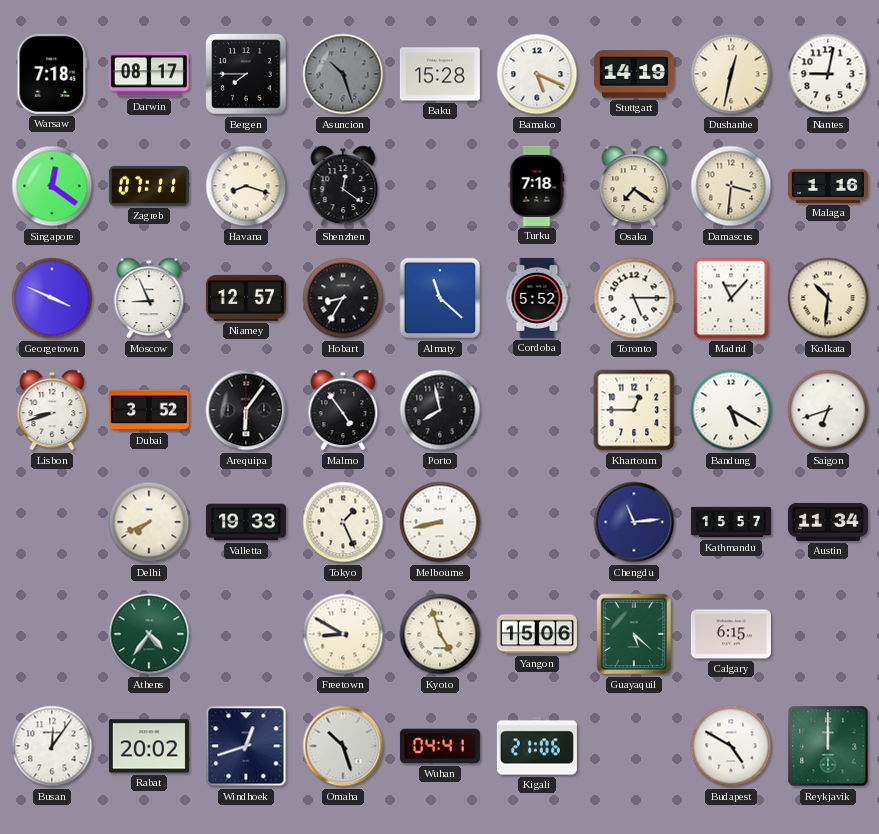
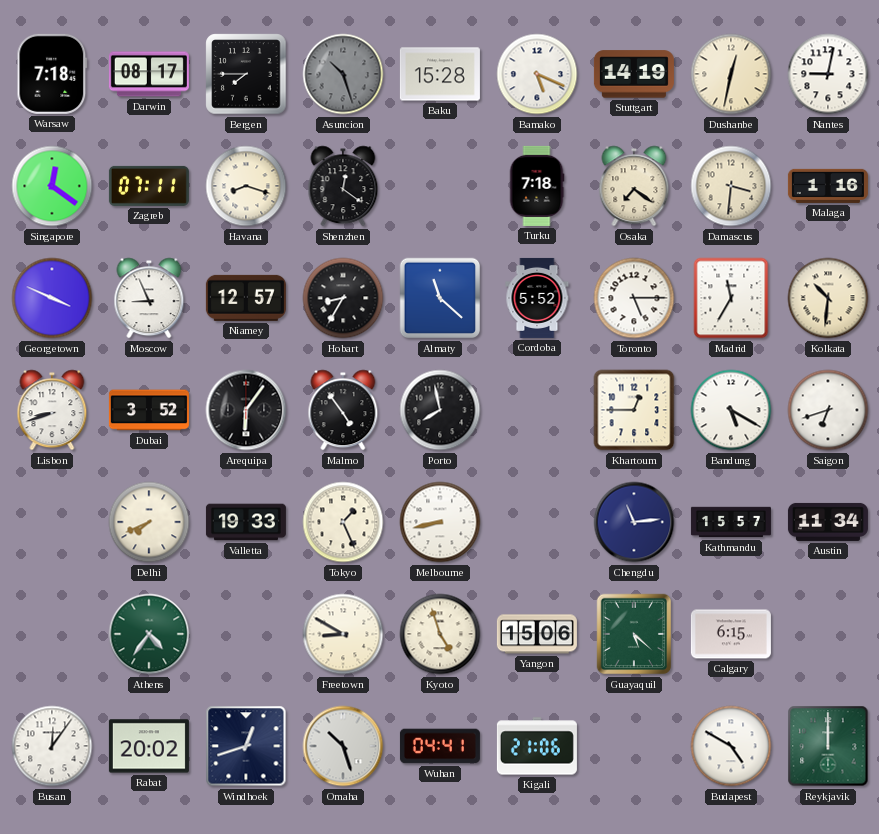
Madrid: 11:07 -> 11:35
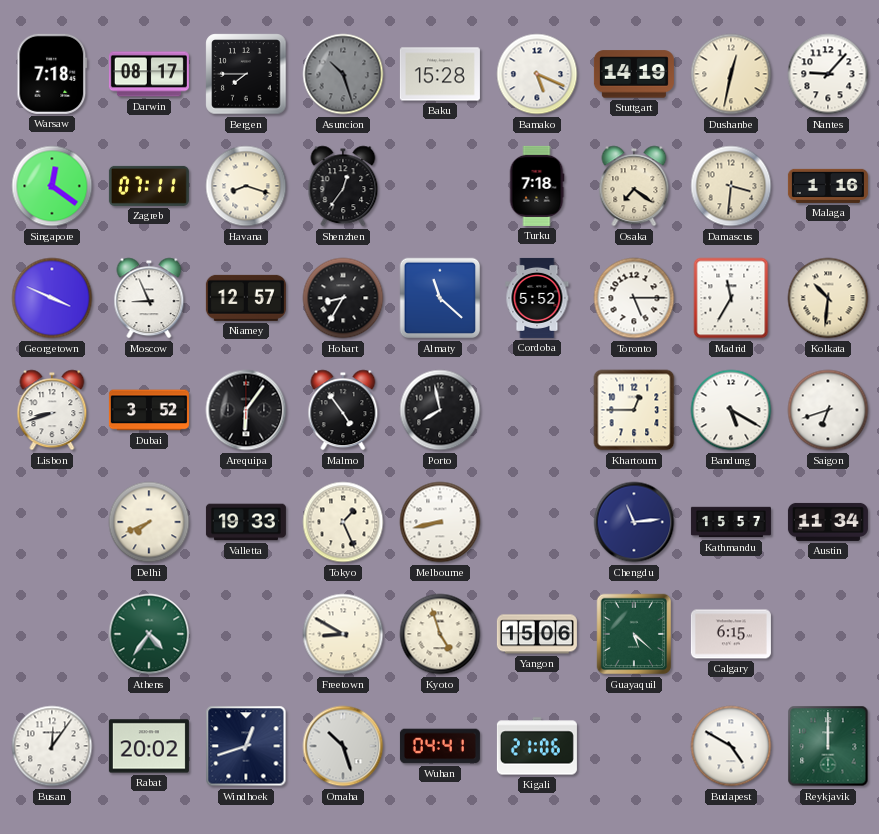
Nantes: 9:02 -> 9:07
Shenzhen: 12:21 -> 12:36
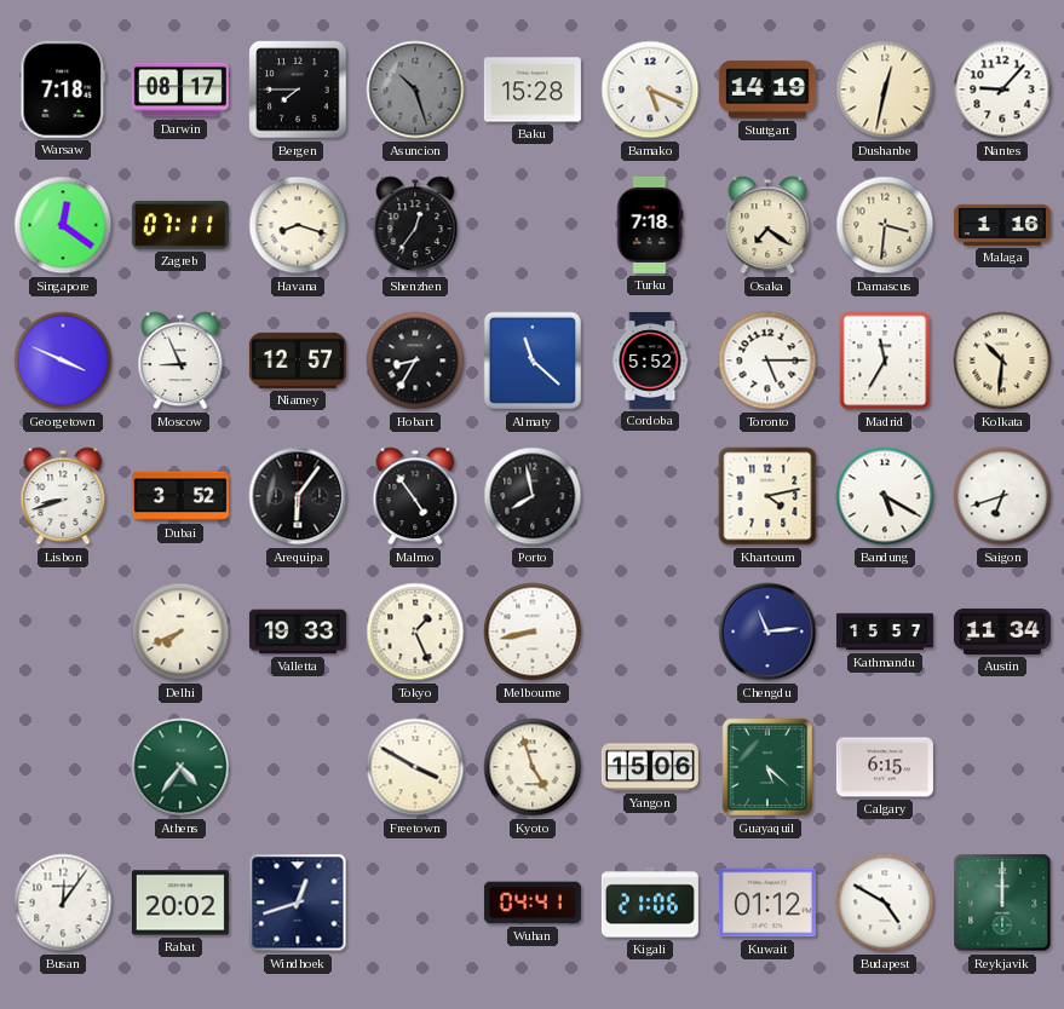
Khartoum: 12:45 -> 4:13
Freetown: 8:50 -> 3:50
Omaha: 10:27 -> none
Kuwait: none -> 01:12
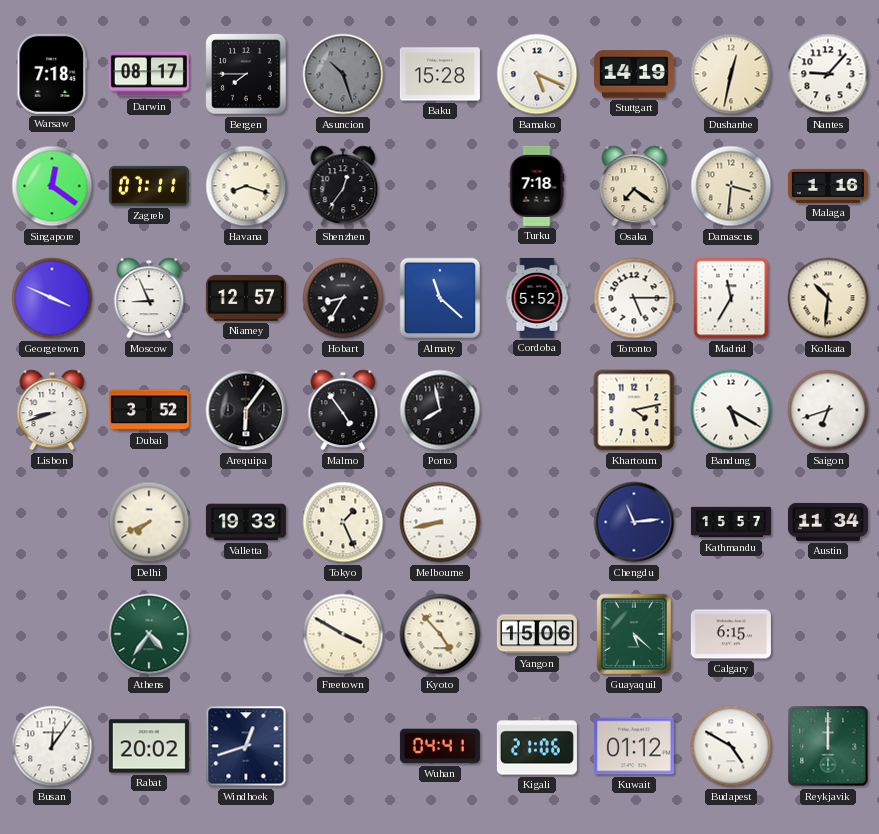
Kyoto: 4:57 -> 4:53
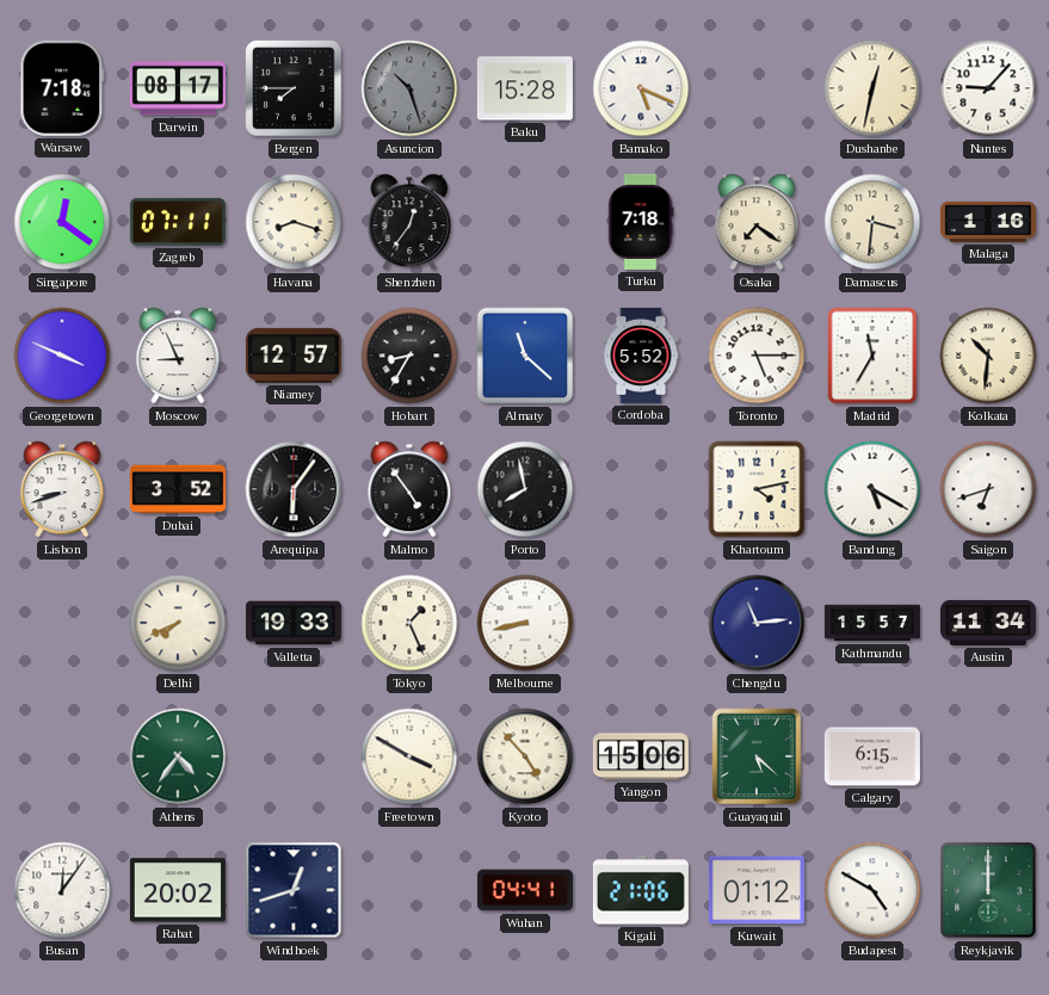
Stuttgart: 14:19 -> none
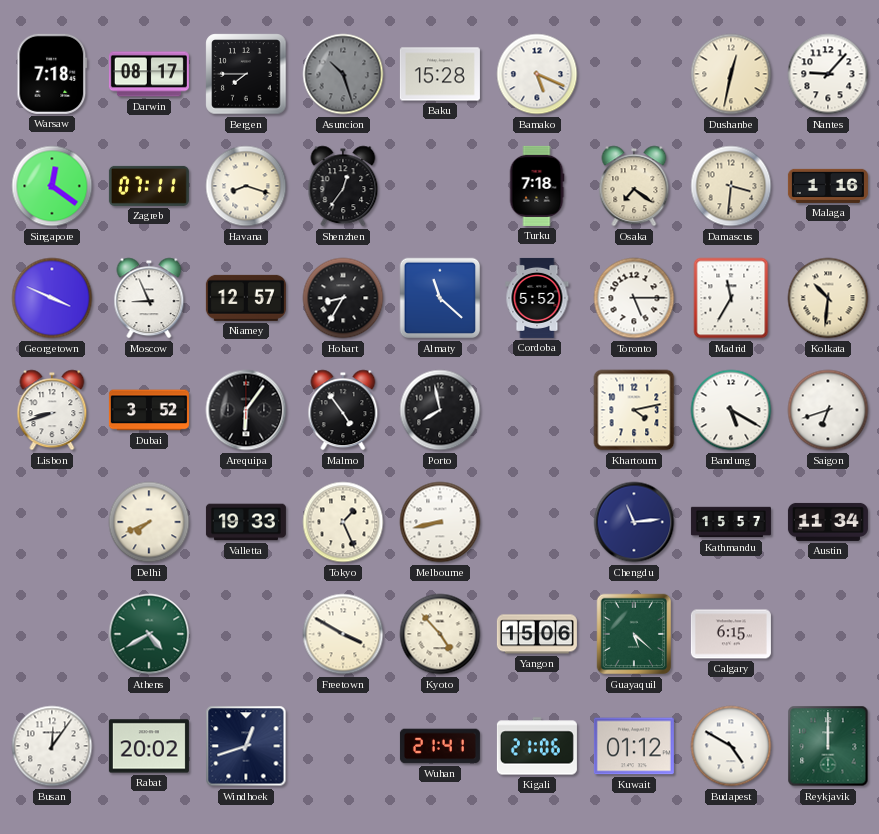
Athens: 4:36 -> 4:40
Wuhan: 04:41 -> 21:41
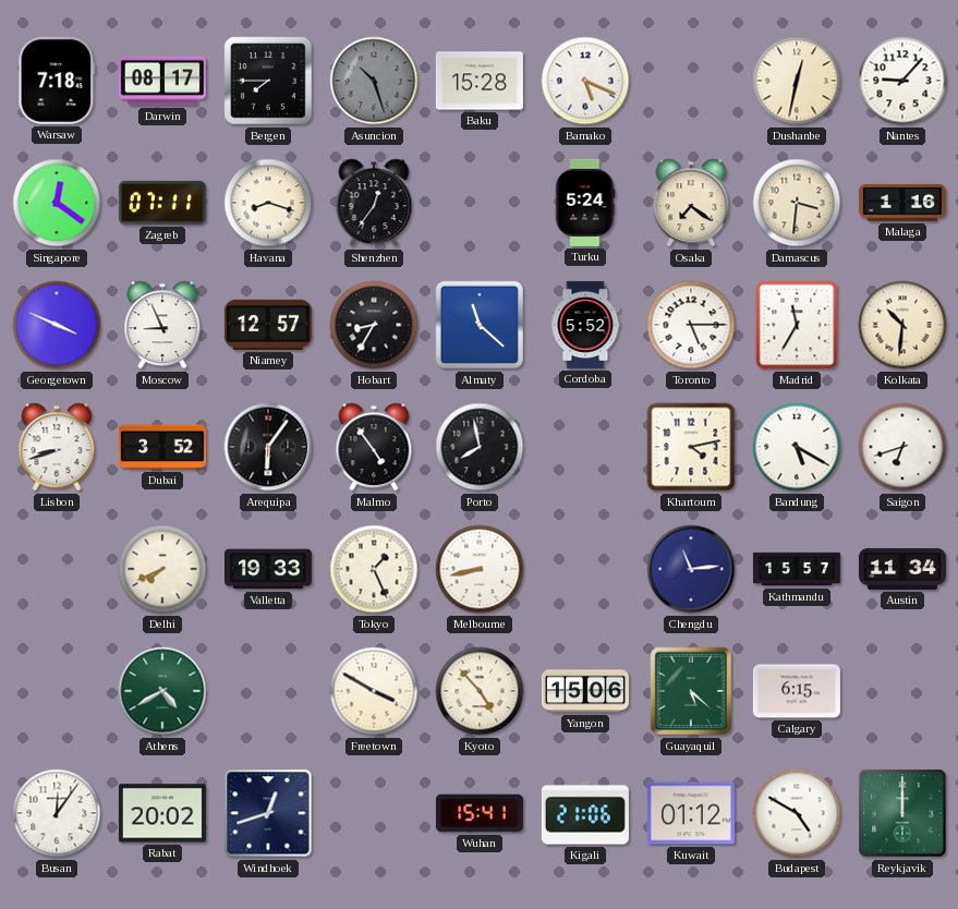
Turku: 7:18 -> 5:24
Wuhan: 21:41 -> 15:41
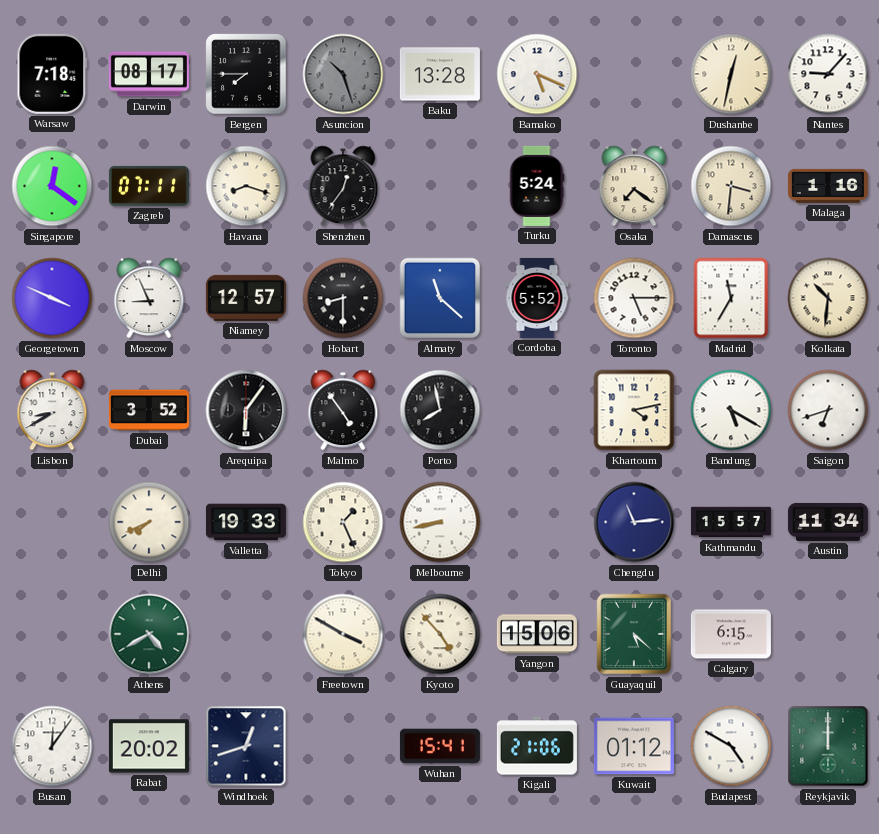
Baku: 15:28 -> 13:28
Hobart: 8:35 -> 8:30
Lisbon: 8:42 -> 8:40
